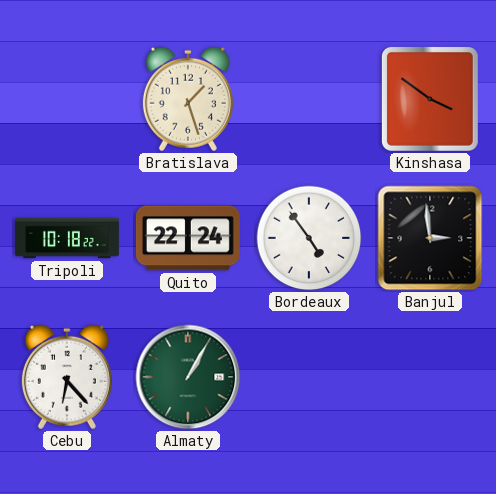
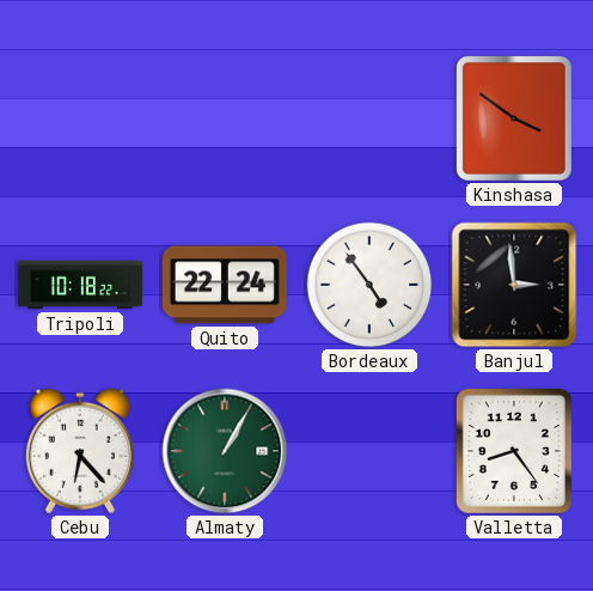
Bratislava: 1:27 -> none
Valletta: none -> 8:24
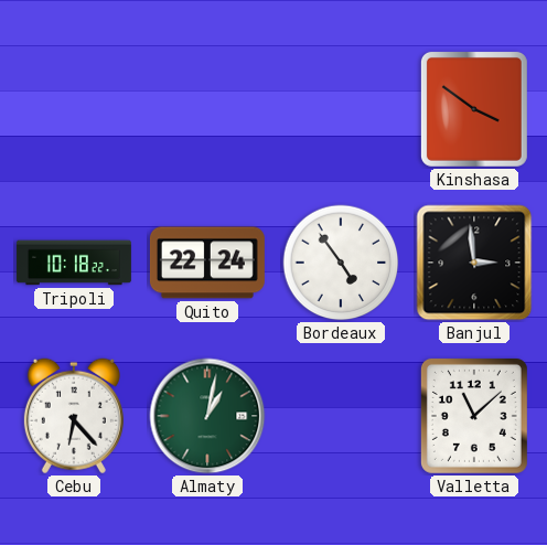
Almaty: 1:05 -> 1:02
Valletta: 8:24 -> 11:08
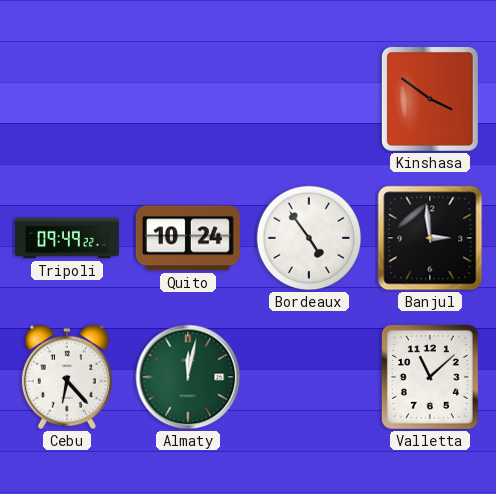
Tripoli: 10:18 -> 09:49
Quito: 22:24 -> 10:24
Almaty: 1:02 -> 12:02
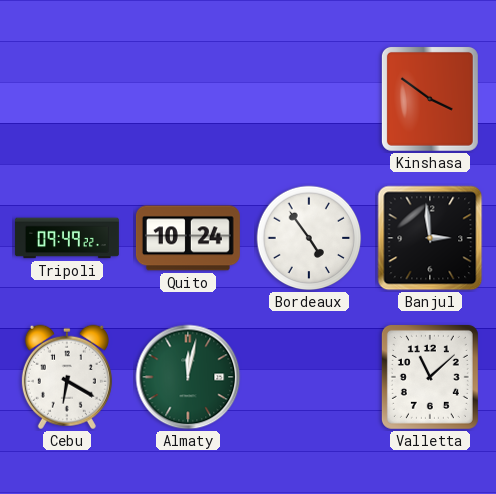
Cebu: 6:23 -> 6:20
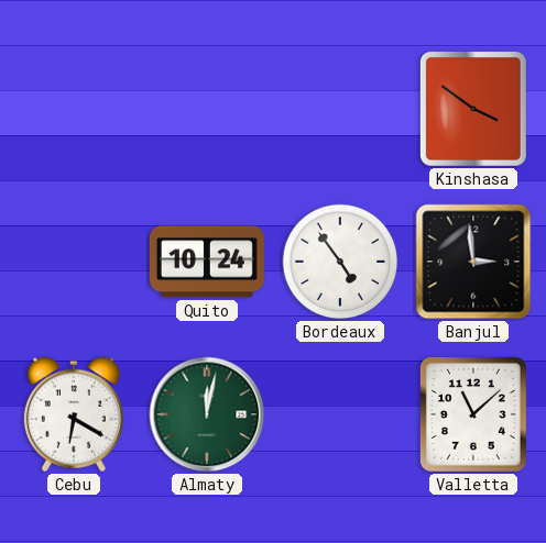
Tripoli: 09:49 -> none
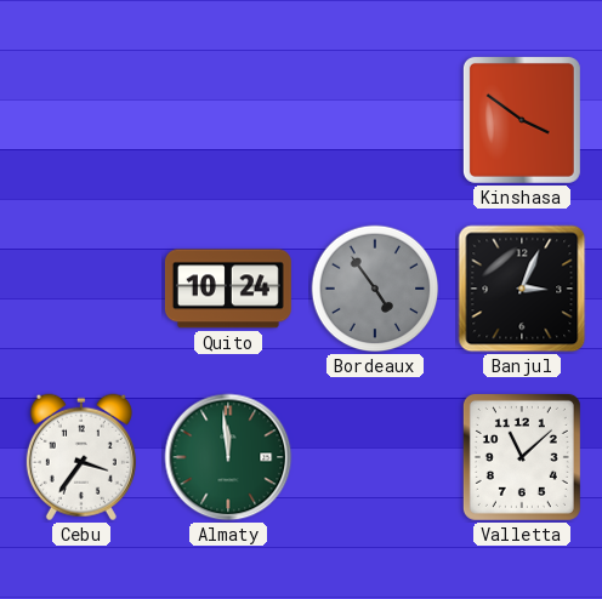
Bordeaux dial: white -> grey
Banjul: 2:59 -> 3:04
Cebu: 6:20 -> 3:36
Almaty: 12:02 -> 11:59
